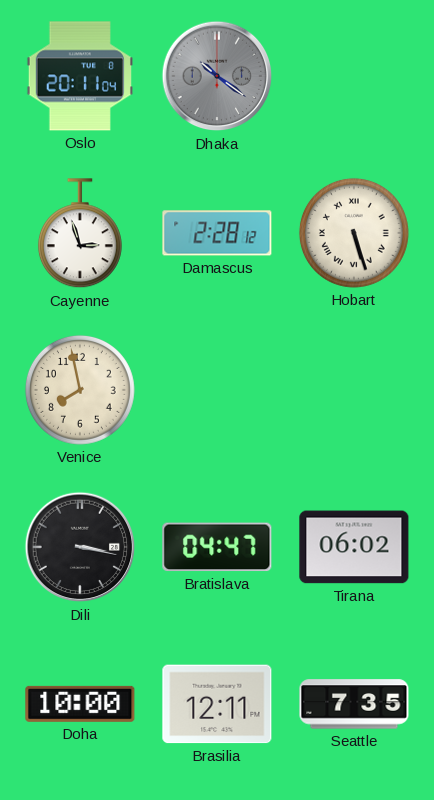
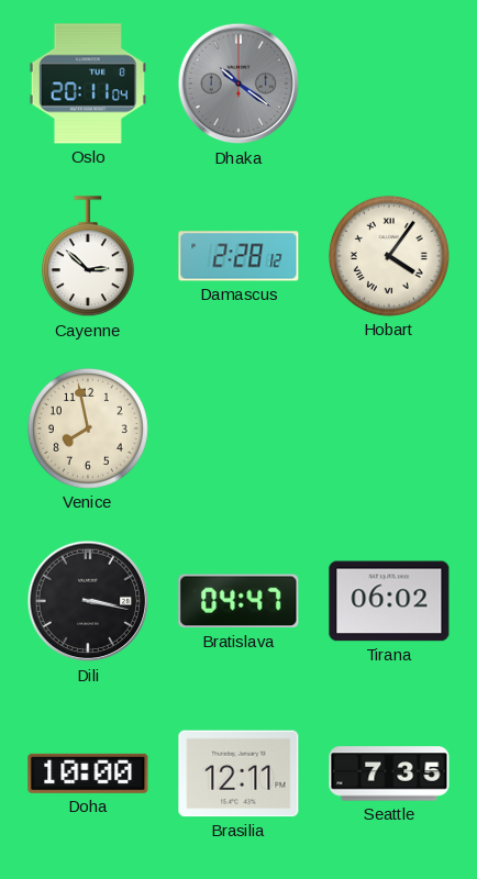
Cayenne: 2:57 -> 2:52
Hobart: 5:27 -> 4:06
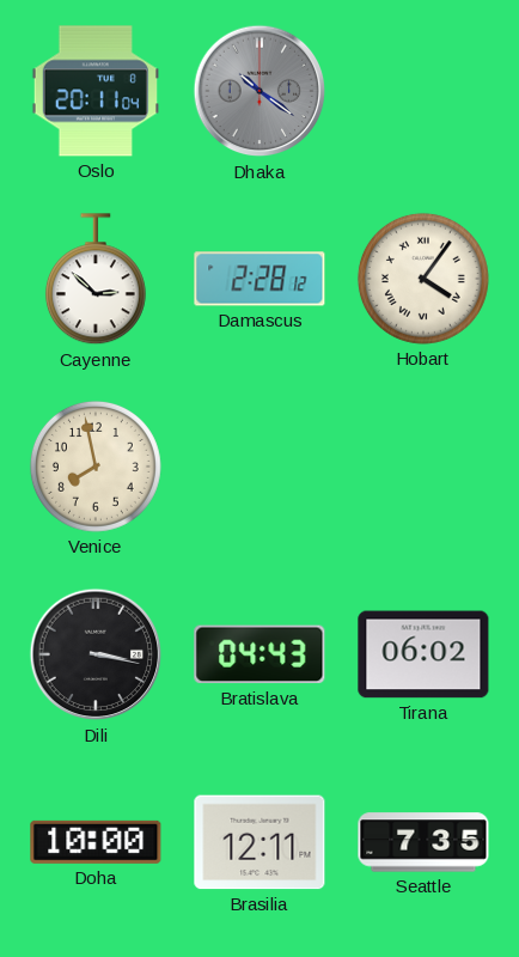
Bratislava: 04:47 -> 04:43
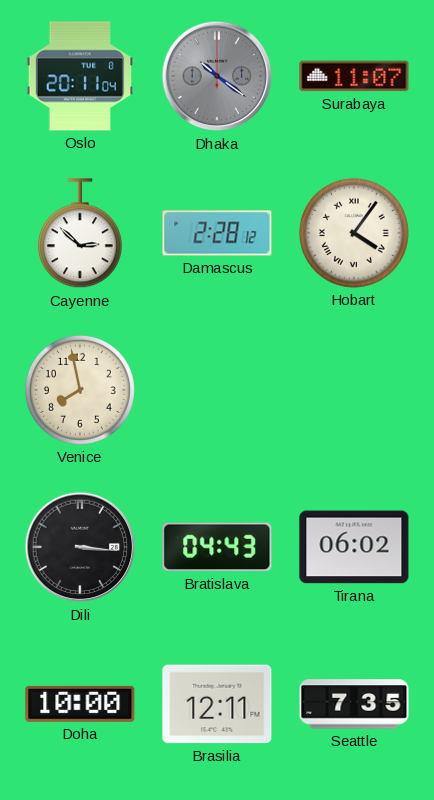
Surabaya: none -> 11:07
Dili: 3:17 -> 3:16
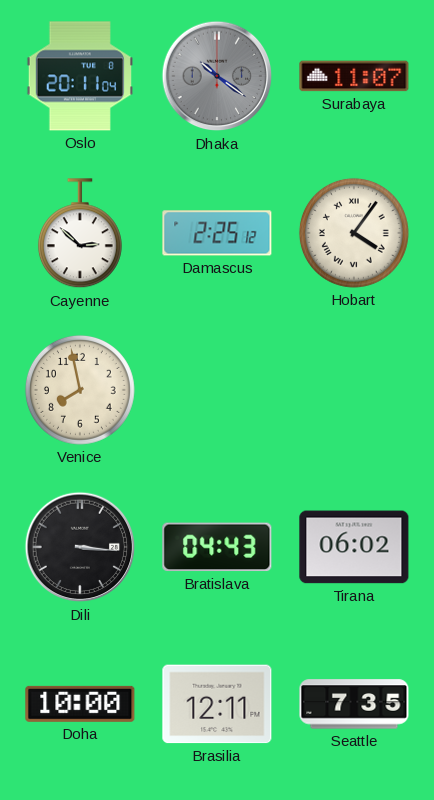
Damascus: 2:28 -> 2:25
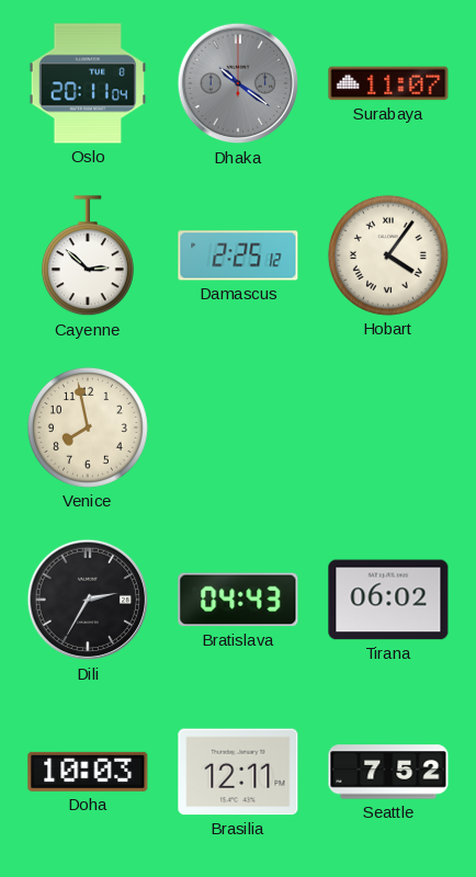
Dili: 3:16 -> 2:35
Doha: 10:00 -> 10:03
Seattle: 7:35 -> 7:52
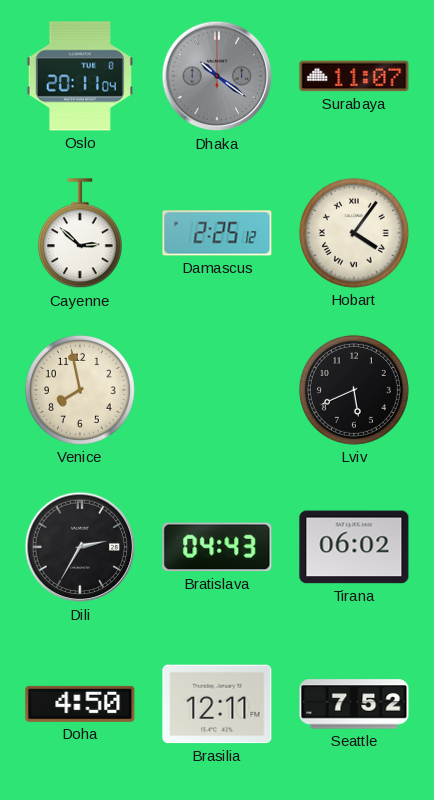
Lviv: none -> 5:41
Doha: 10:03 -> 4:50
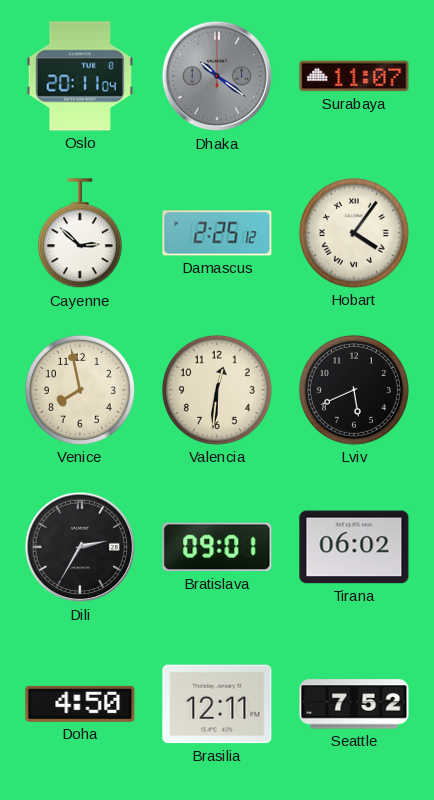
Valencia: none -> 12:31
Bratislava: 04:43 -> 09:01
